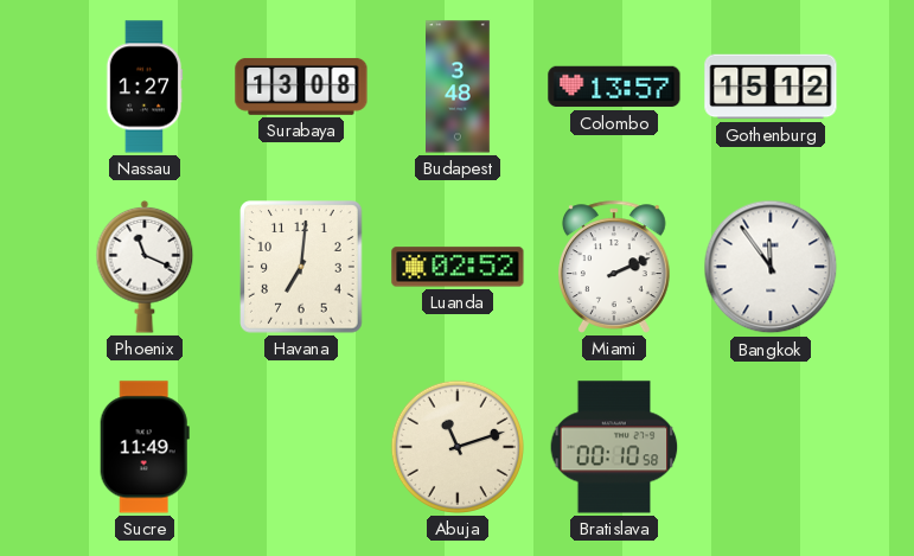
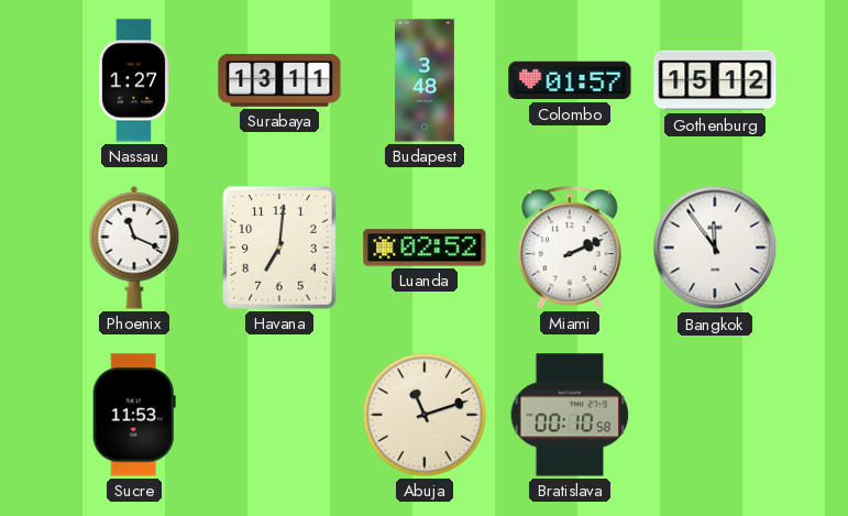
Surabaya: 13:08 -> 13:11
Colombo: 13:57 -> 01:57
Sucre: 11:49 -> 11:53
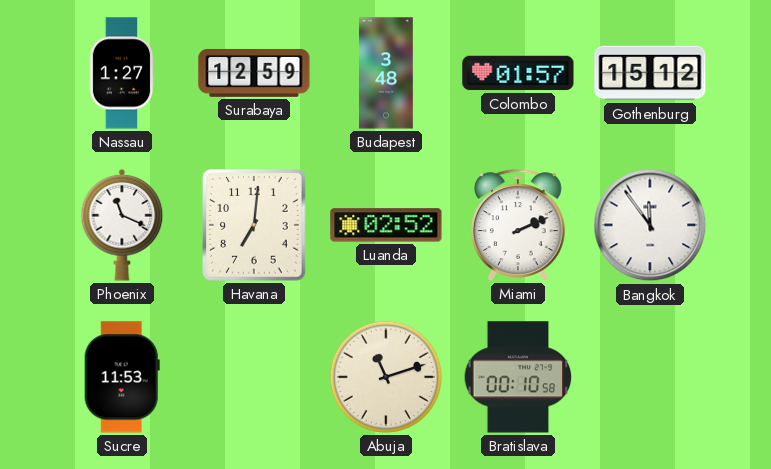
Surabaya: 13:11 -> 12:59
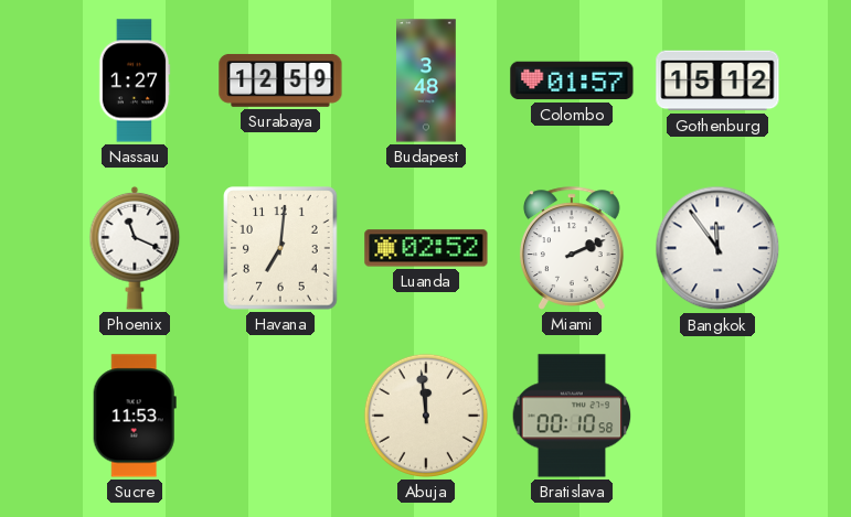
Abuja: 11:12 -> 11:59
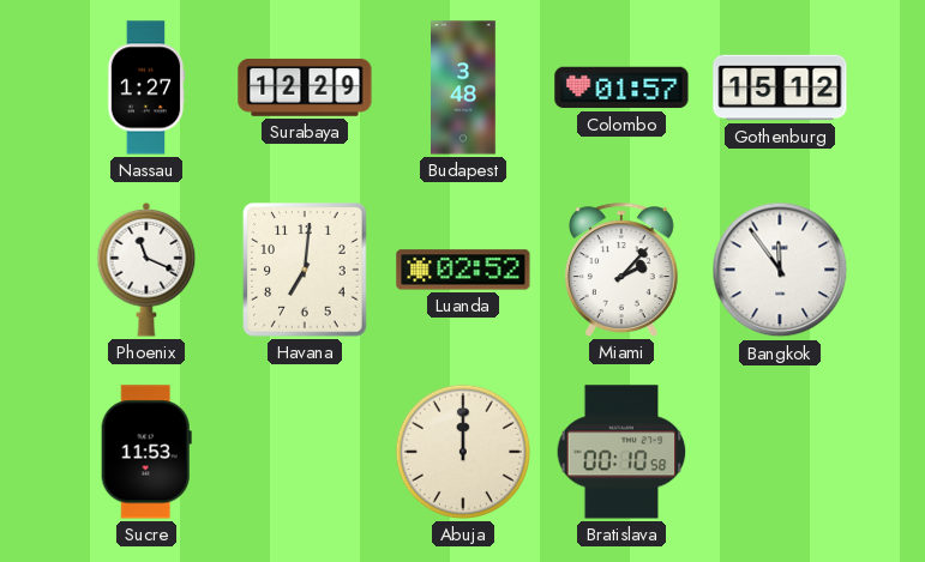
Surabaya: 12:59 -> 12:29
Miami: 2:11 -> 2:07
Abuja: 11:59 -> 12:00
